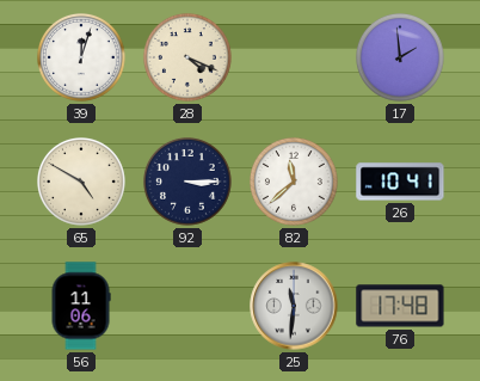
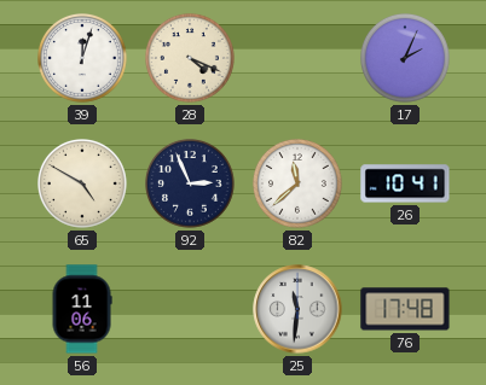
17: 1:59 -> 2:04
92: 3:15 -> 2:56
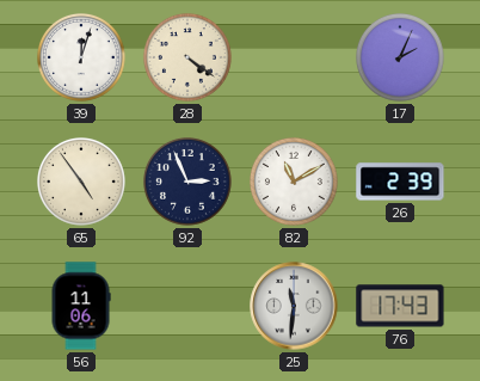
28: 4:19 -> 4:21
65: 4:50 -> 4:54
82: 11:38 -> 11:10
26: 10:41 -> 2:39
76: 17:48 -> 17:43
